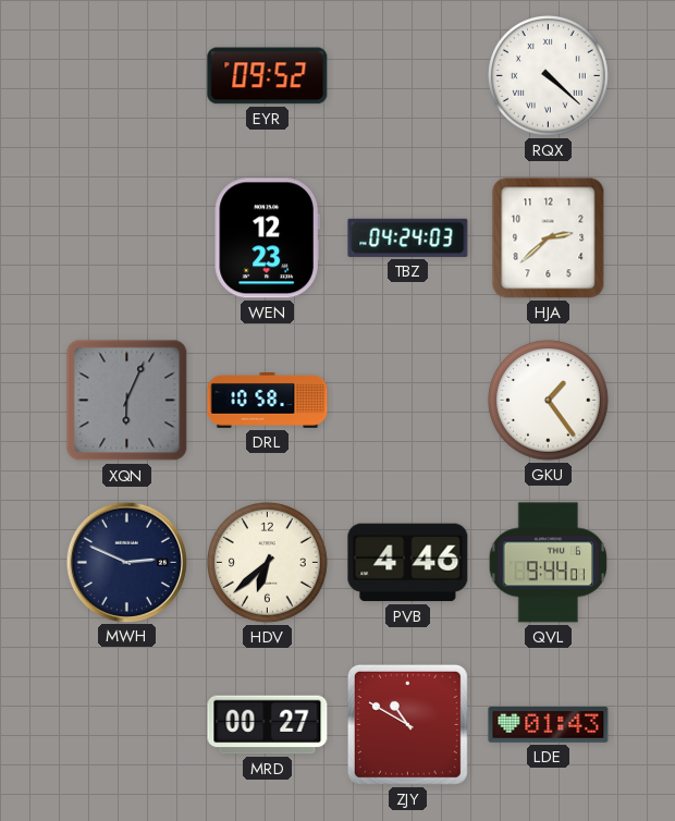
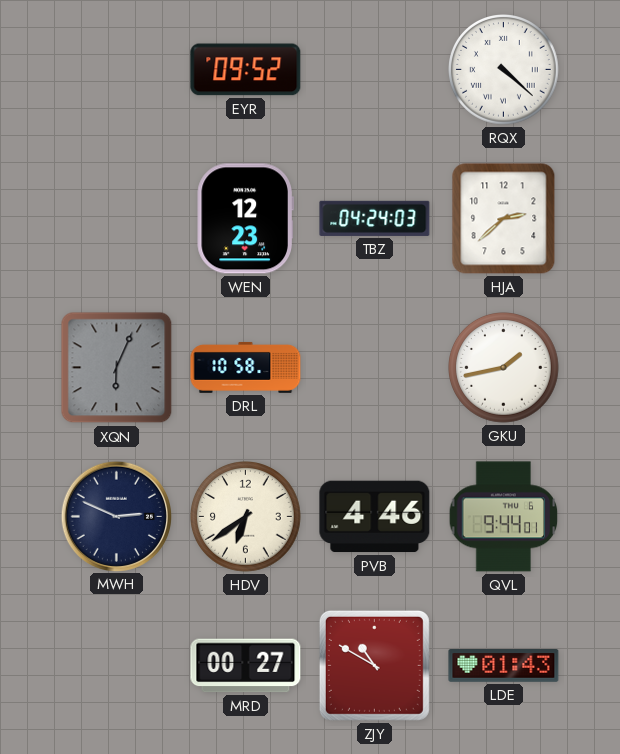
GKU: 1:24 -> 1:43
HDV: 6:38 -> 6:39
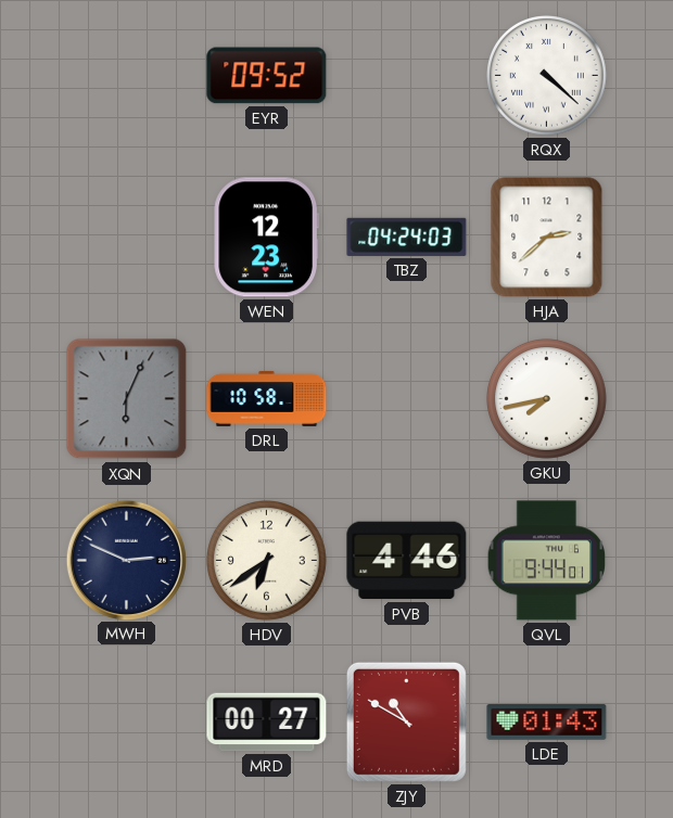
GKU: 1:43 -> 7:43
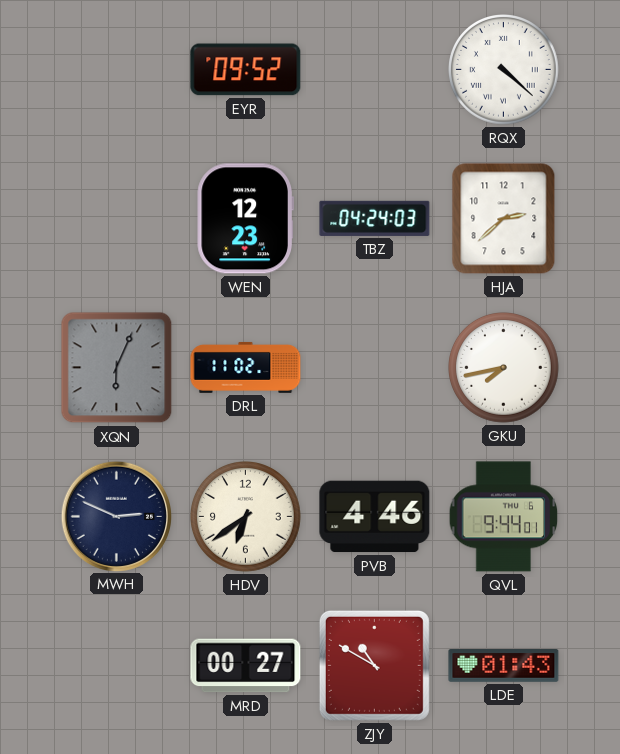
DRL: 10:58 -> 11:02
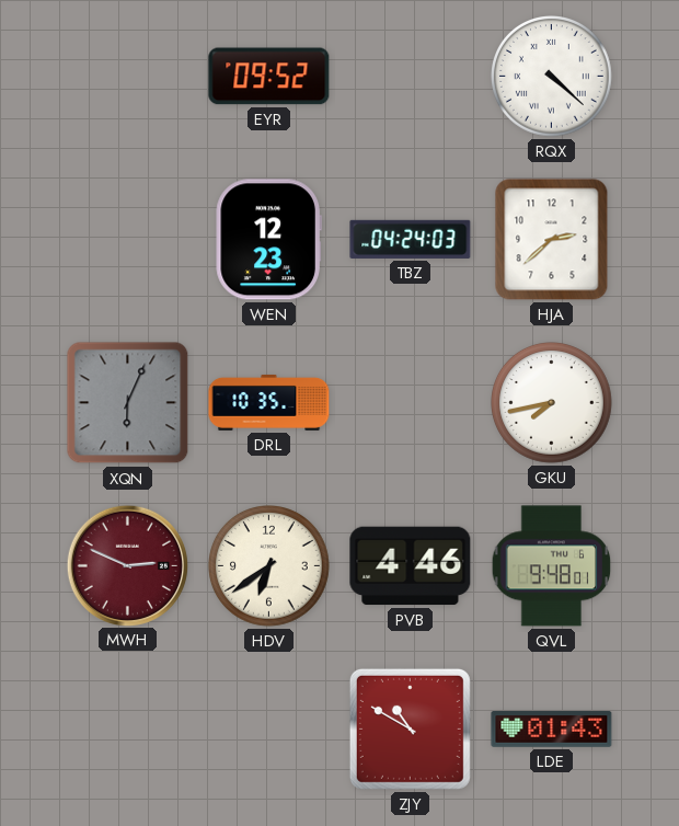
DRL: 11:02 -> 10:35
MWH dial: navy -> burgundy
QVL: 9:44 -> 9:48
MRD: 00:27 -> none
